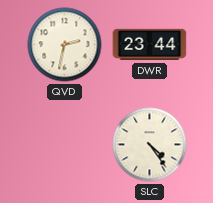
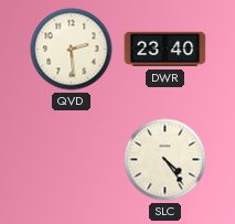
QVD: 2:32 -> 2:29
DWR: 23:44 -> 23:40
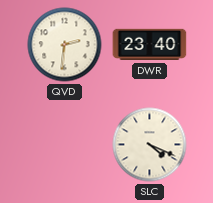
QVD: 2:29 -> 2:31
SLC: 4:24 -> 4:19
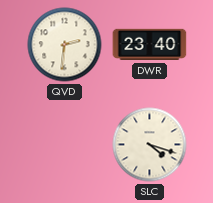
SLC: 4:19 -> 4:18
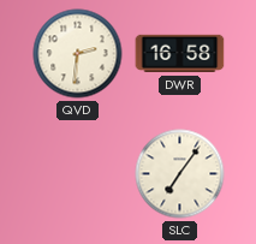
DWR: 23:40 -> 16:58
SLC: 4:18 -> 7:06
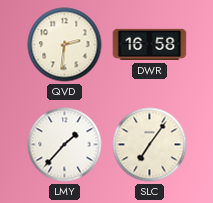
LMY: none -> 1:37
